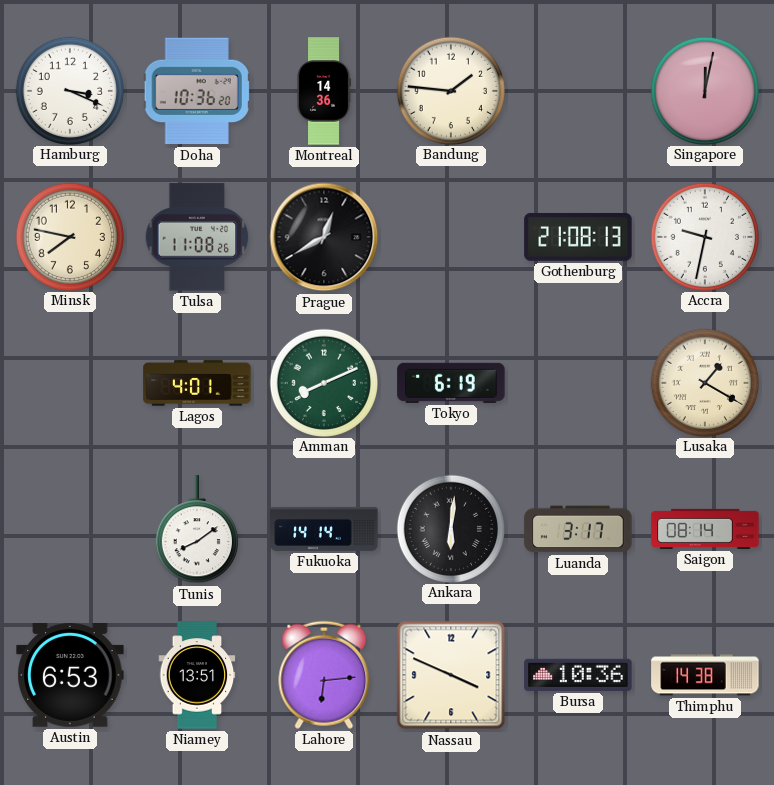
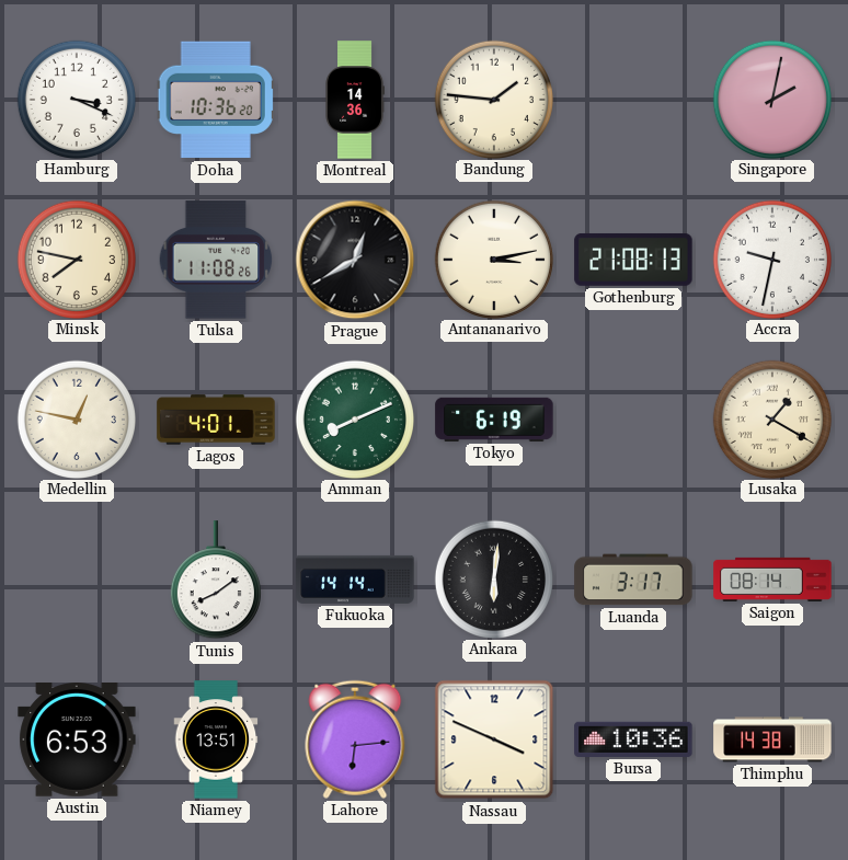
Singapore: 12:02 -> 2:02
Antananarivo: none -> 3:13
Medellin: none -> 12:47
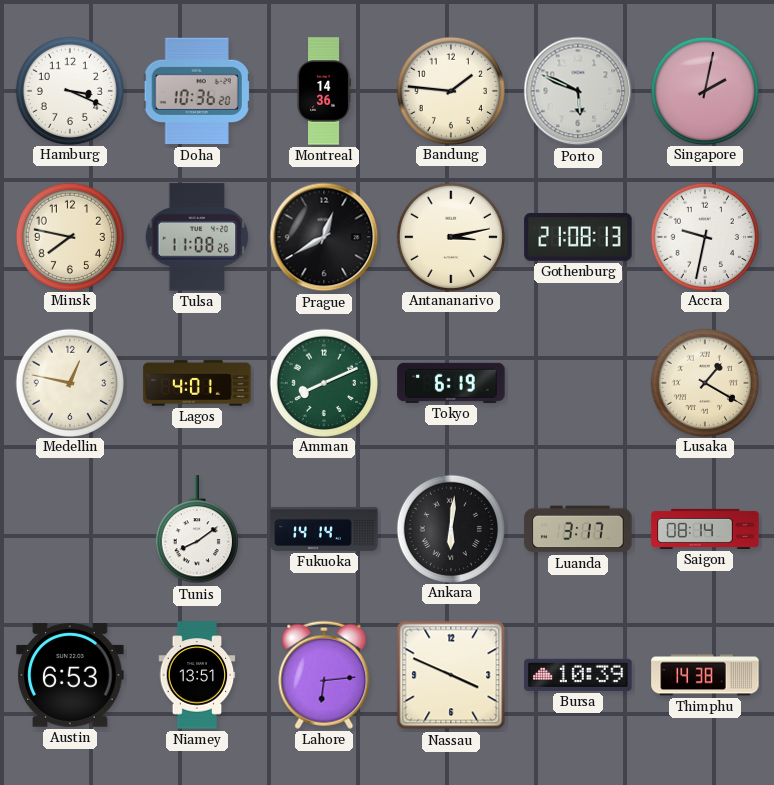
Porto: none -> 5:49
Bursa: 10:36 -> 10:39
